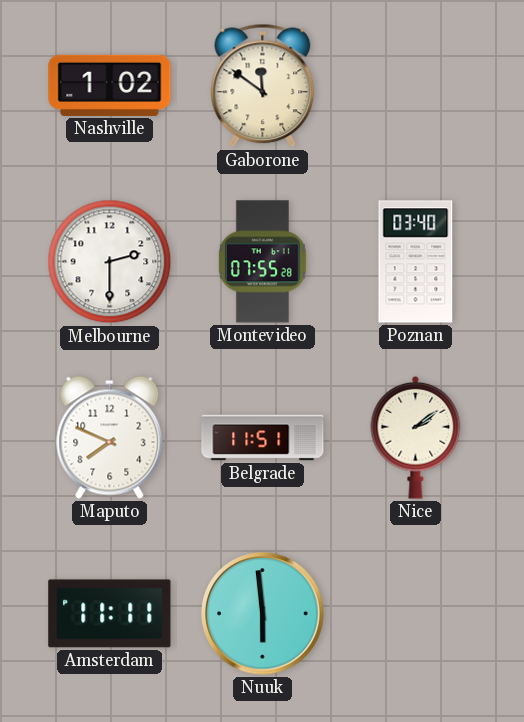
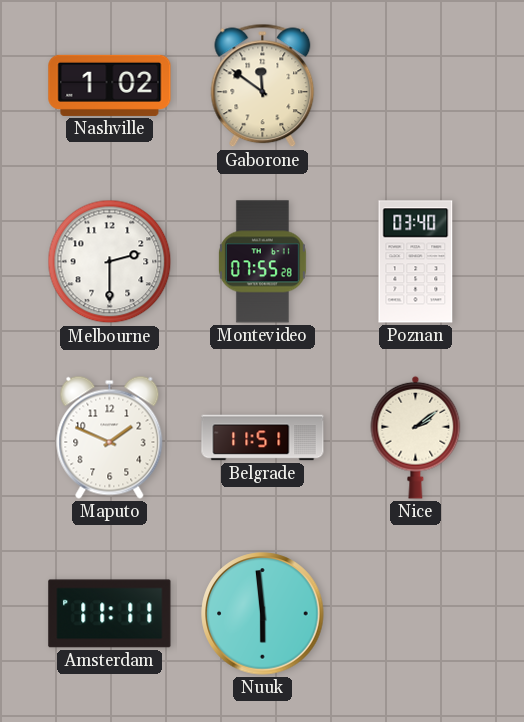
Maputo: 7:49 -> 1:49
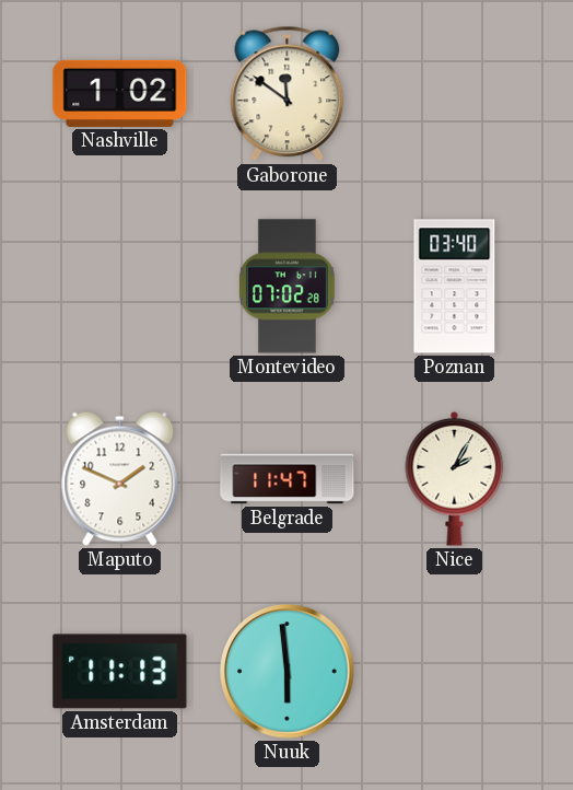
Melbourne: 2:30 -> none
Montevideo: 07:55 -> 07:02
Belgrade: 11:51 -> 11:47
Nice: 2:09 -> 2:05
Amsterdam: 11:11 -> 11:13
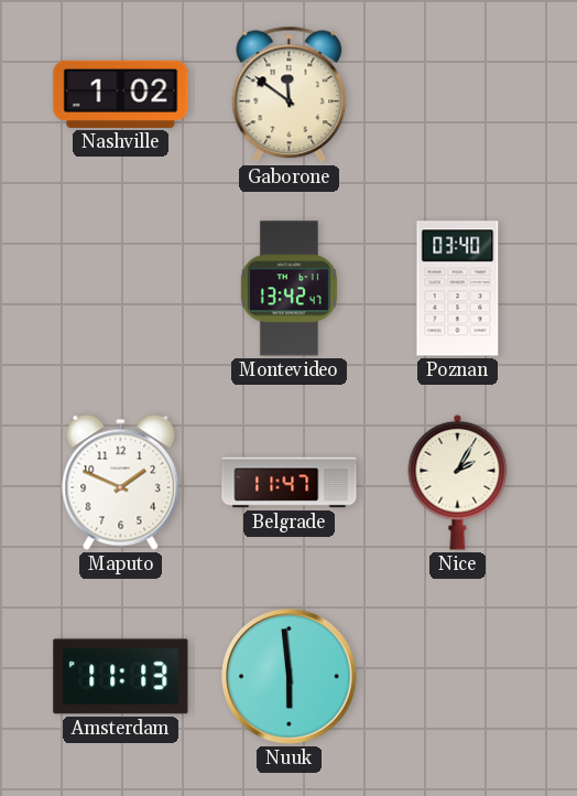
Montevideo: 07:02 -> 13:42
